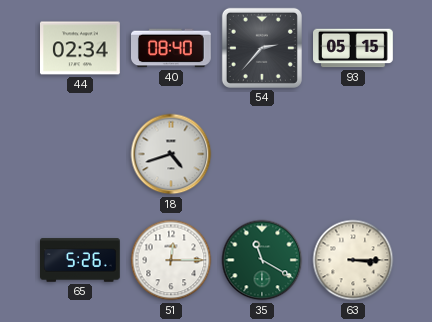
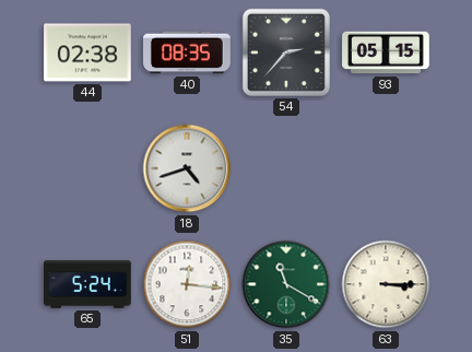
44: 02:34 -> 02:38
40: 08:40 -> 08:35
65: 5:26 -> 5:24
51: 12:15 -> 12:16
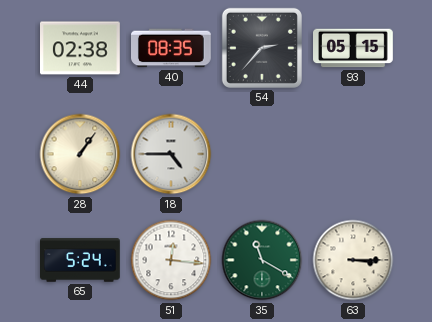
28: none -> 1:06
18: 4:42 -> 4:45
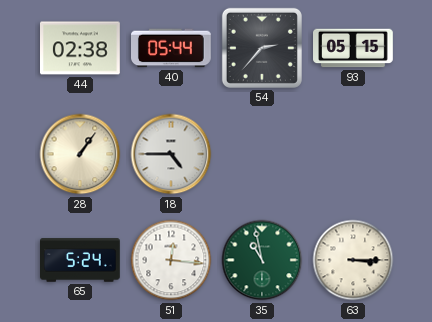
40: 08:35 -> 05:44
35: 11:20 -> 10:58
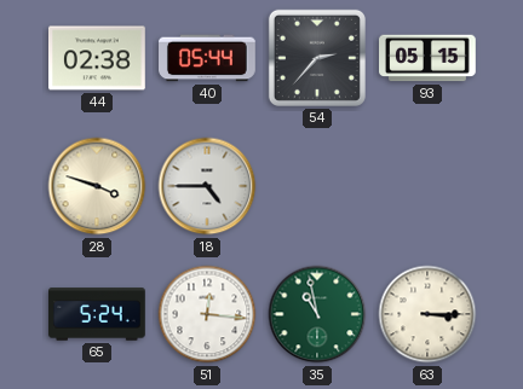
28: 1:06 -> 3:48
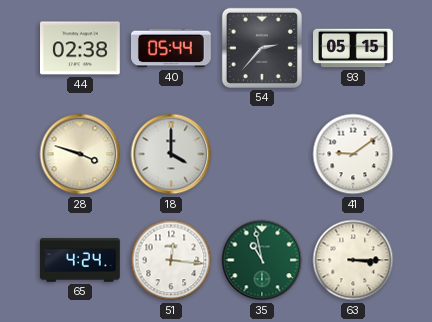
18: 4:45 -> 4:00
41: none -> 9:09
65: 5:24 -> 4:24
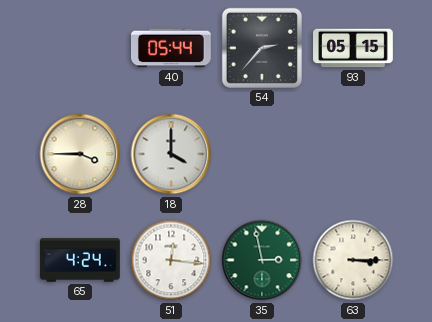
44: 02:38 -> none
28: 3:48 -> 3:45
41: 9:09 -> none
35: 10:58 -> 2:58
